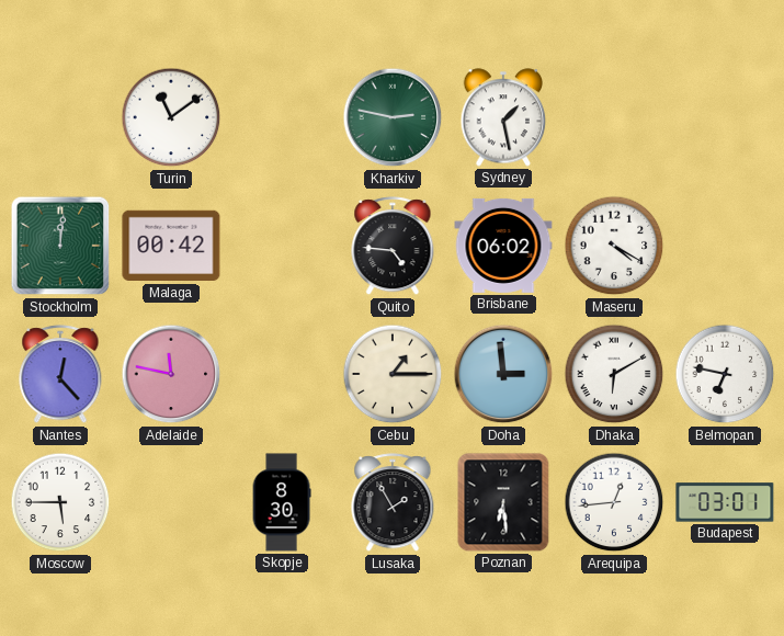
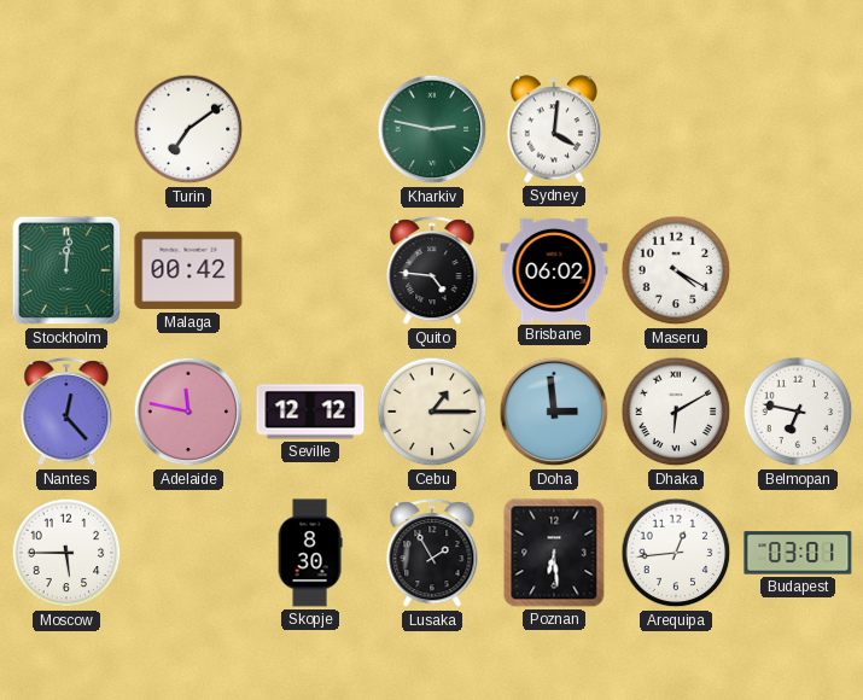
Turin: 11:09 -> 7:09
Sydney: 1:28 -> 4:01
Seville: none -> 12:12
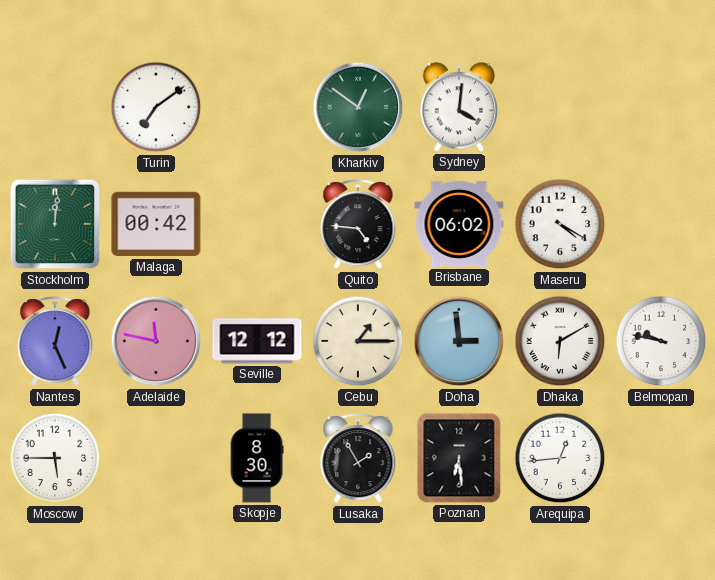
Kharkiv: 2:47 -> 12:51
Nantes: 12:23 -> 12:26
Belmopan: 6:47 -> 9:47
Budapest: 03:01 -> none
